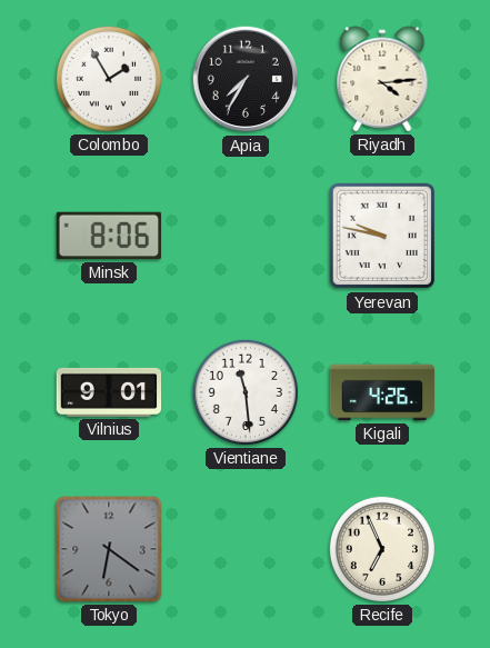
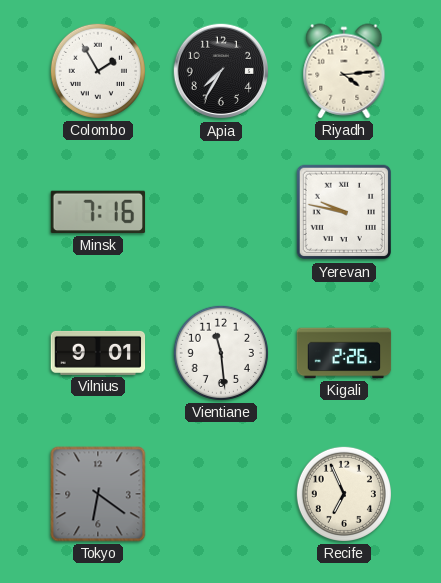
Minsk: 8:06 -> 7:16
Kigali: 4:26 -> 2:26
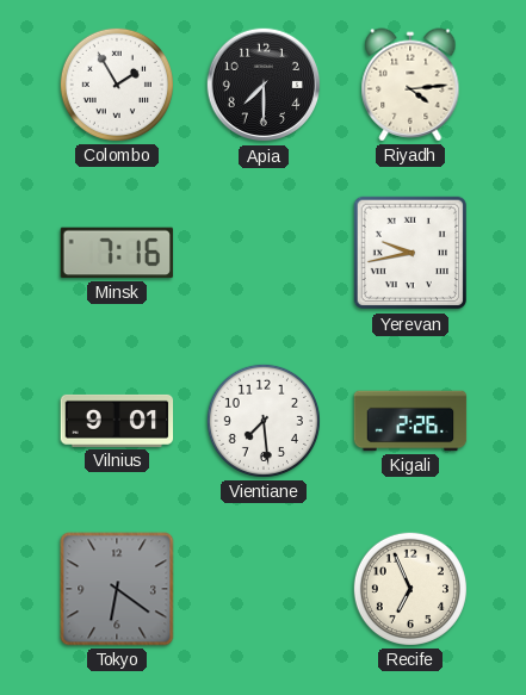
Apia: 7:35 -> 7:30
Yerevan: 9:47 -> 9:43
Vientiane: 11:29 -> 7:29
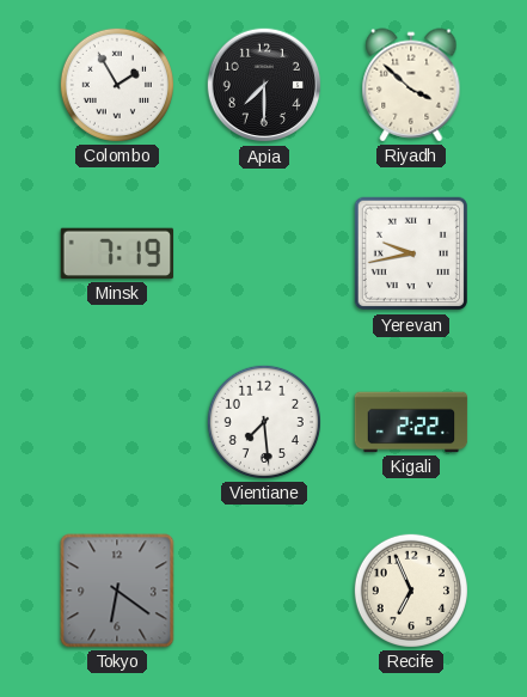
Riyadh: 4:14 -> 3:52
Minsk: 7:16 -> 7:19
Vilnius: 9:01 -> none
Kigali: 2:26 -> 2:22
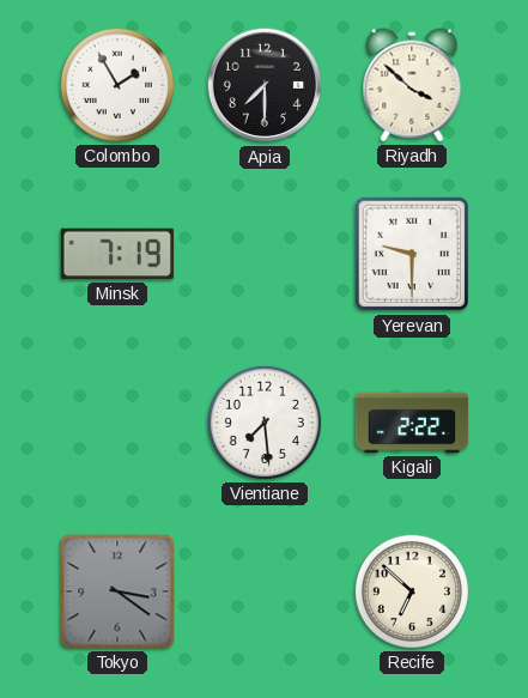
Yerevan: 9:43 -> 9:30
Tokyo: 6:21 -> 3:21
Recife: 6:56 -> 6:52
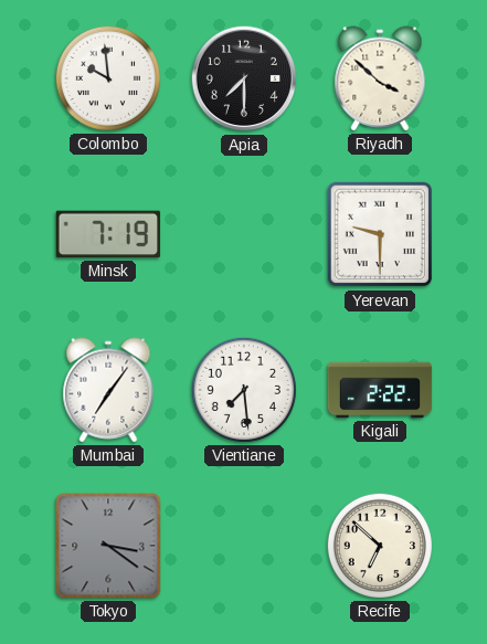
Colombo: 1:55 -> 9:59
Mumbai: none -> 7:06
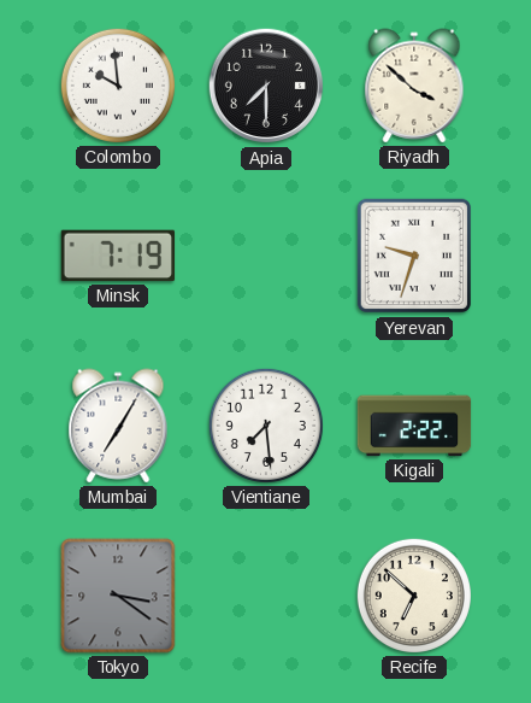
Yerevan: 9:30 -> 9:33
Mumbai: 7:06 -> 7:05
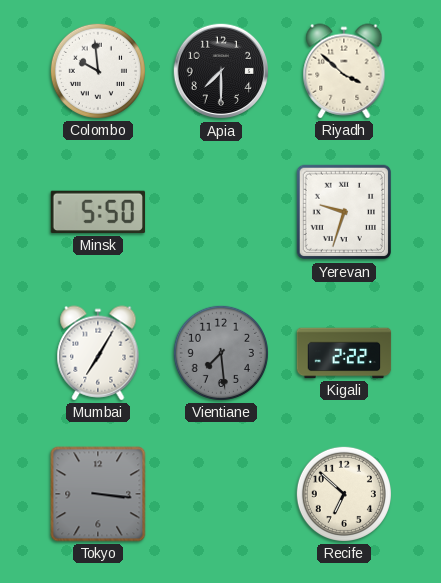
Minsk: 7:19 -> 5:50
Vientiane dial: white -> grey
Tokyo: 3:21 -> 3:16
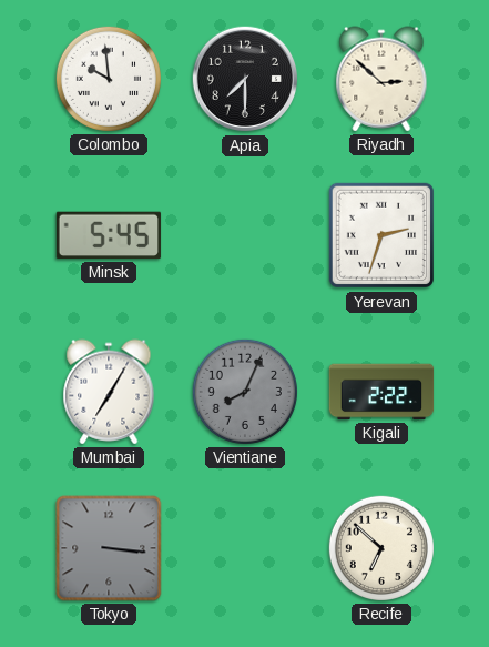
Riyadh: 3:52 -> 2:52
Minsk: 5:50 -> 5:45
Yerevan: 9:33 -> 2:33
Vientiane: 7:29 -> 8:04
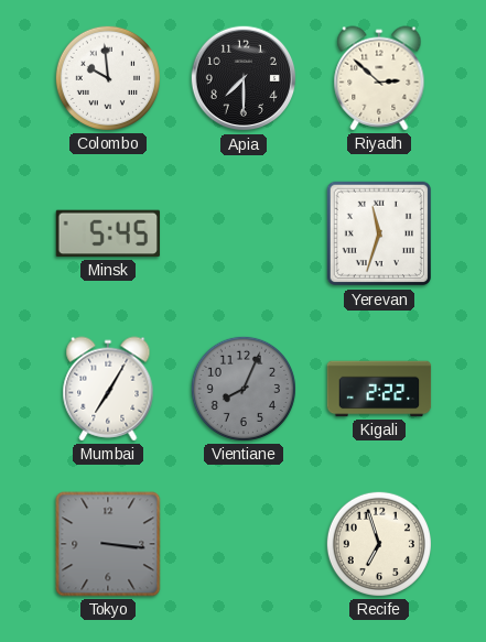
Yerevan: 2:33 -> 11:33
Recife: 6:52 -> 6:57
